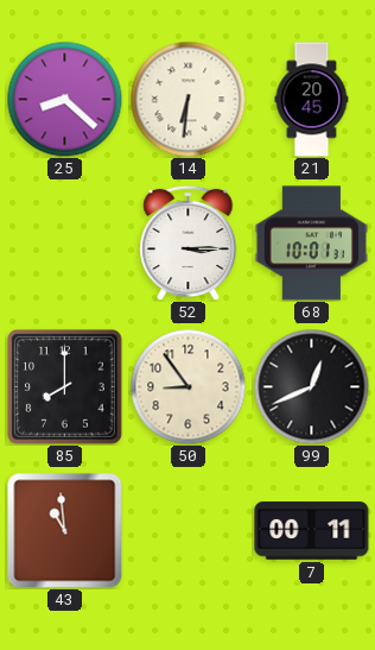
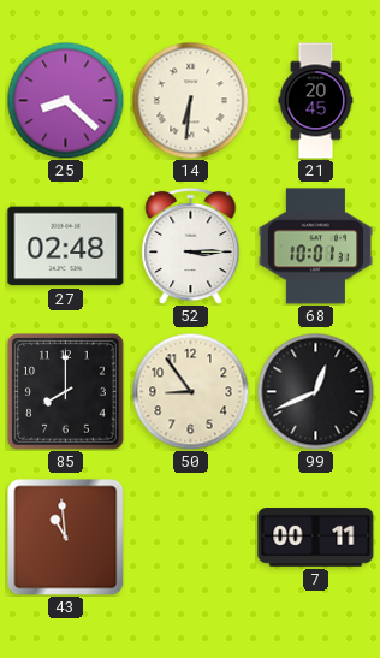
27: none -> 02:48
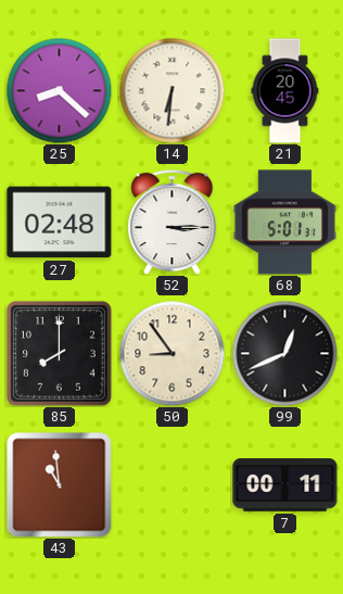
68: 10:01 -> 5:01
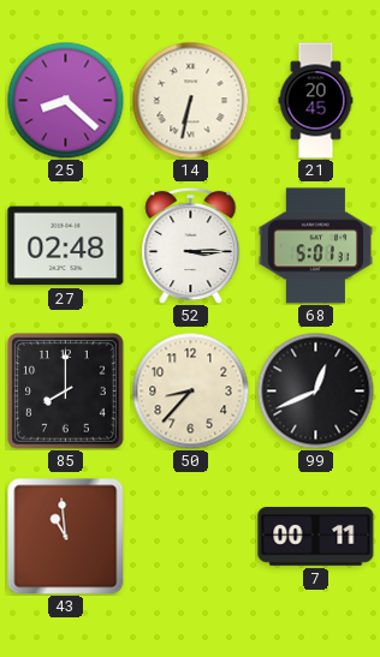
14: 6:31 -> 6:32
50: 8:54 -> 8:37
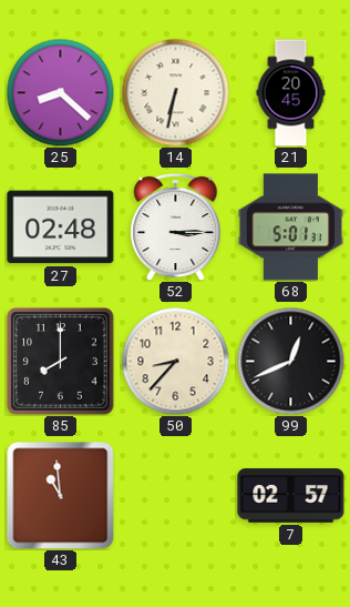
7: 00:11 -> 02:57
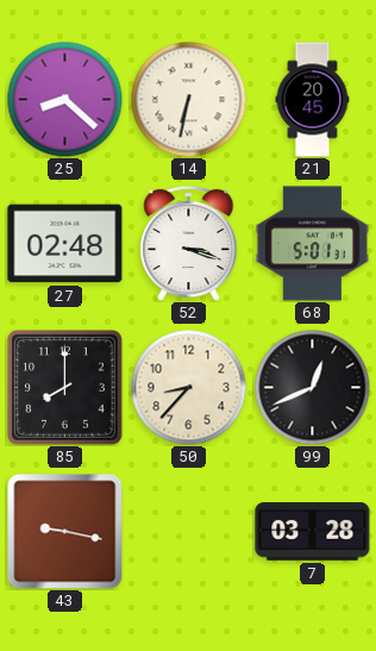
52: 3:15 -> 3:18
43: 10:59 -> 9:17
7: 02:57 -> 03:28
